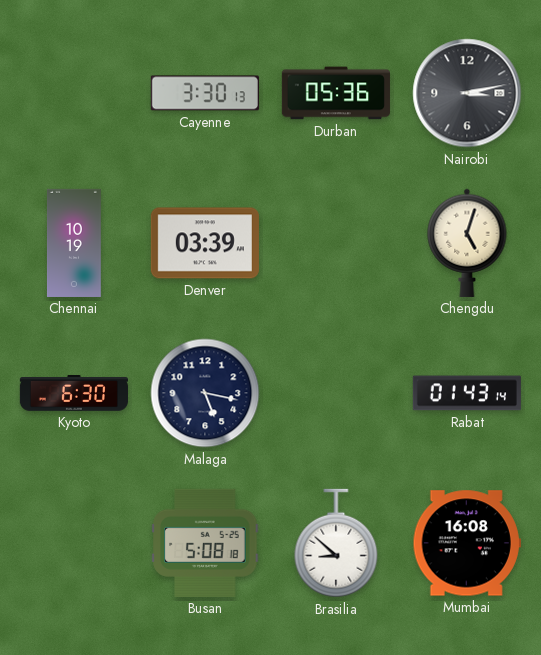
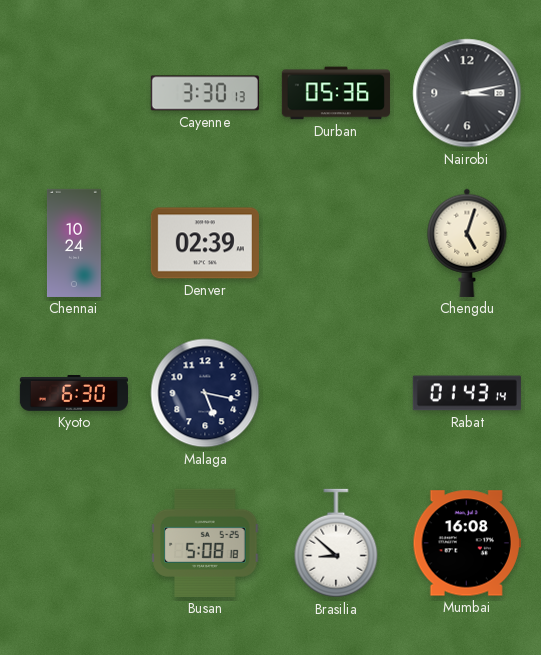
Chennai: 10:19 -> 10:24
Denver: 03:39 -> 02:39
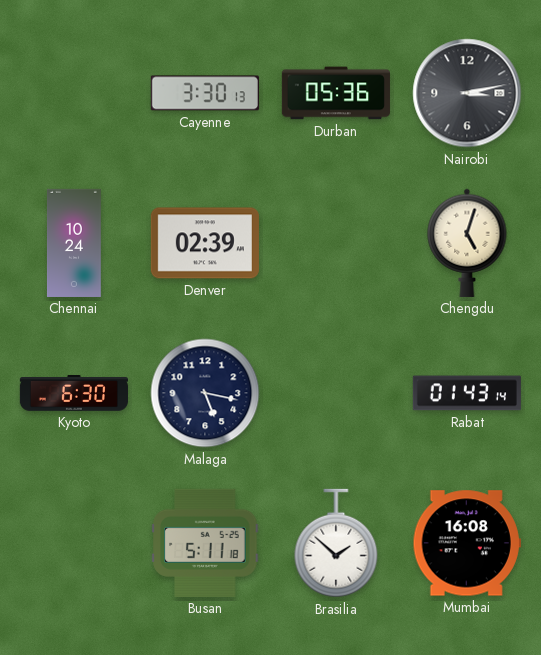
Busan: 5:08 -> 5:11
Brasilia: 8:52 -> 1:52
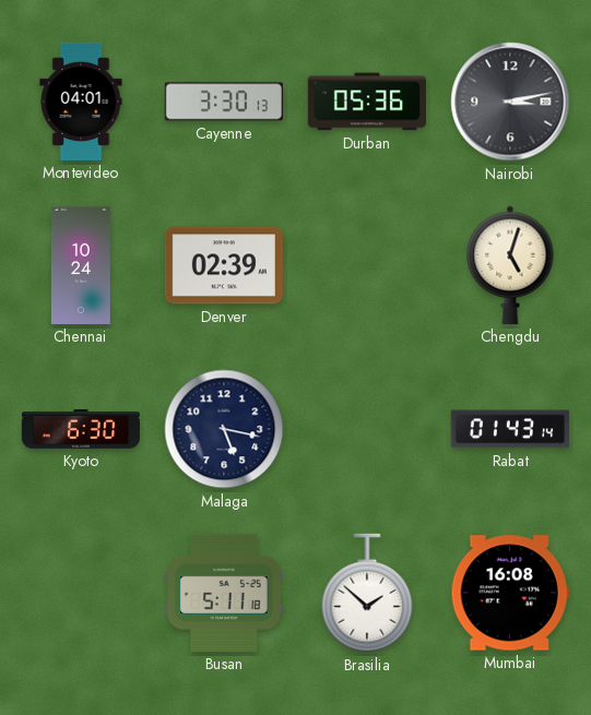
Montevideo: none -> 04:01
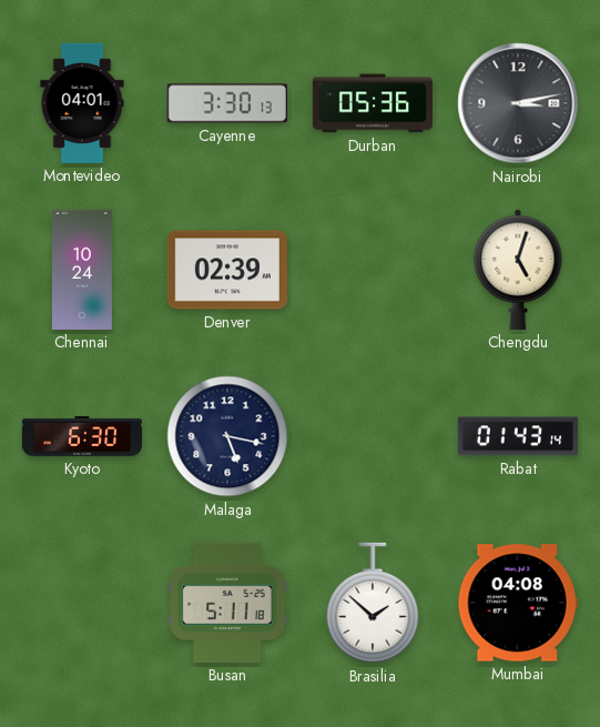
Mumbai: 16:08 -> 04:08
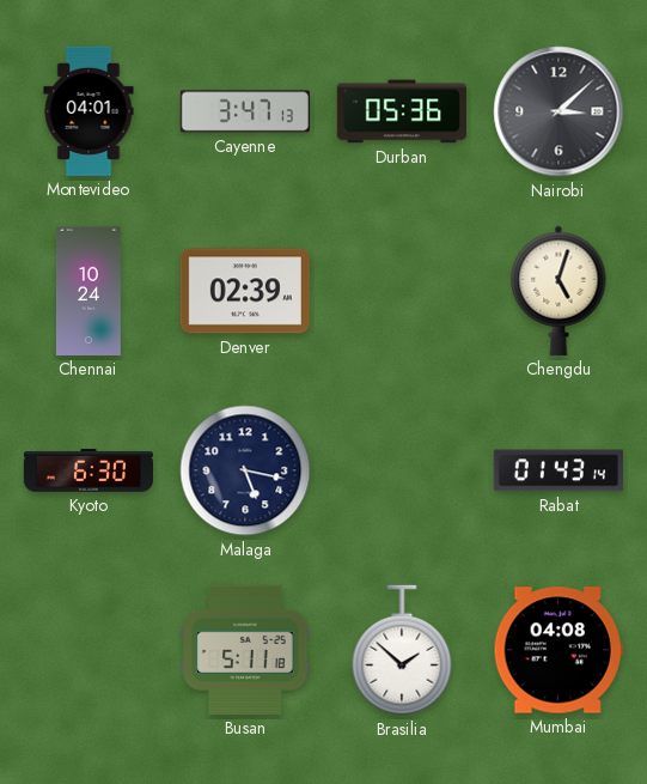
Cayenne: 3:30 -> 3:47
Nairobi: 3:13 -> 3:08
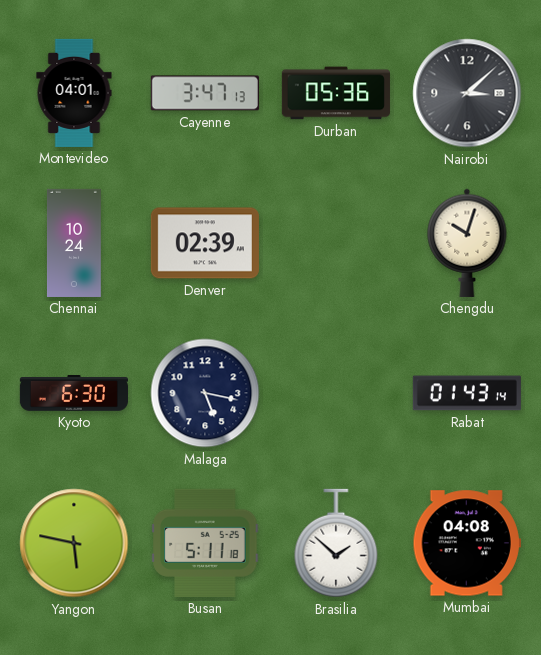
Chengdu: 5:03 -> 10:03
Yangon: none -> 5:47
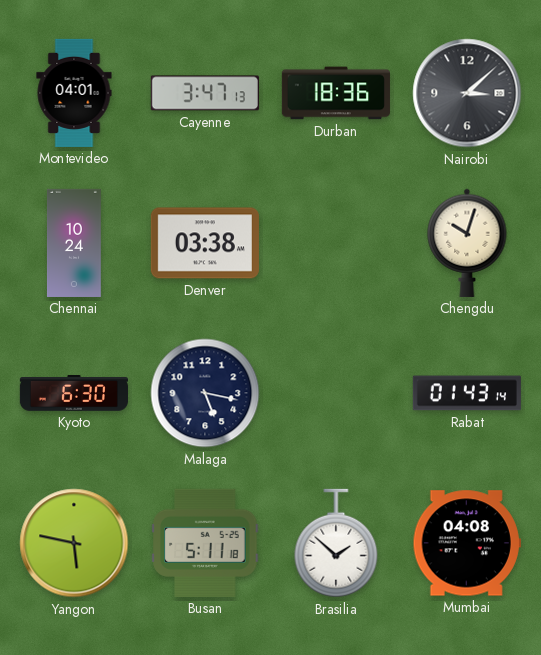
Durban: 05:36 -> 18:36
Denver: 02:39 -> 03:38
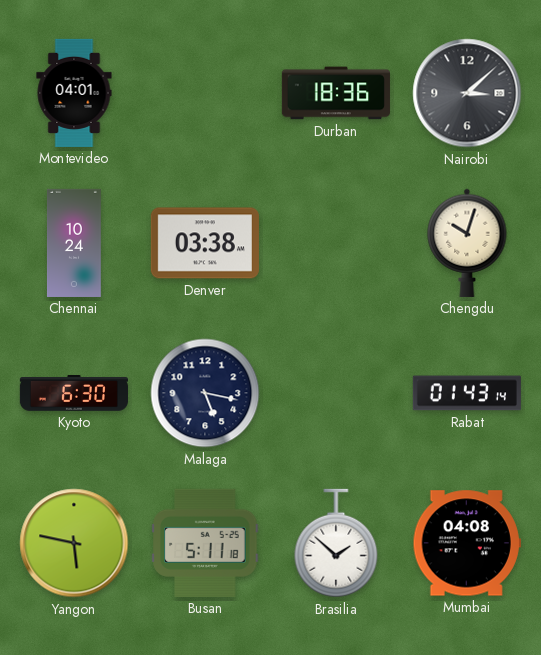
Cayenne: 3:47 -> none
